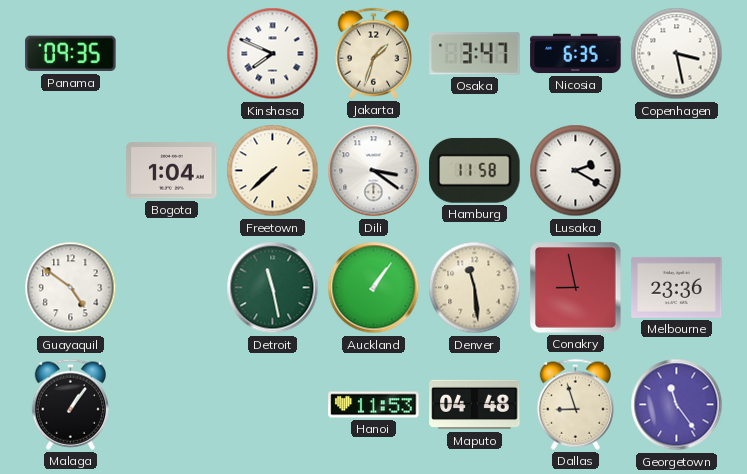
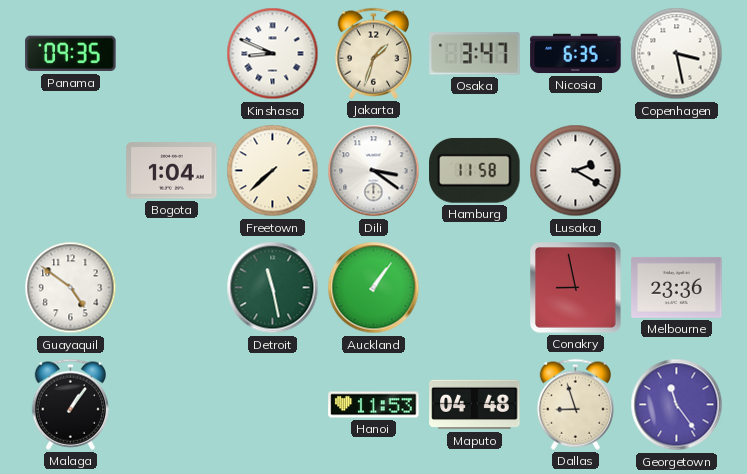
Kinshasa: 7:49 -> 8:49
Denver: 11:29 -> none
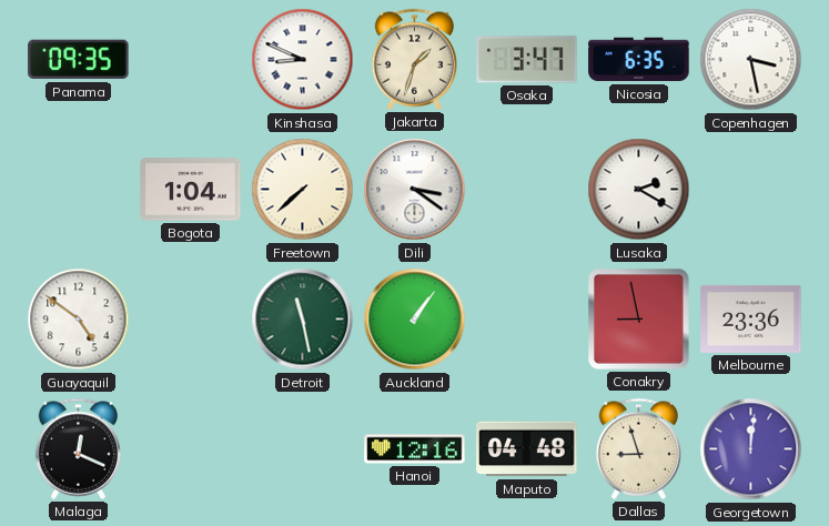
Hamburg: 11:58 -> none
Malaga: 1:06 -> 12:19
Hanoi: 11:53 -> 12:16
Georgetown: 11:24 -> 12:01
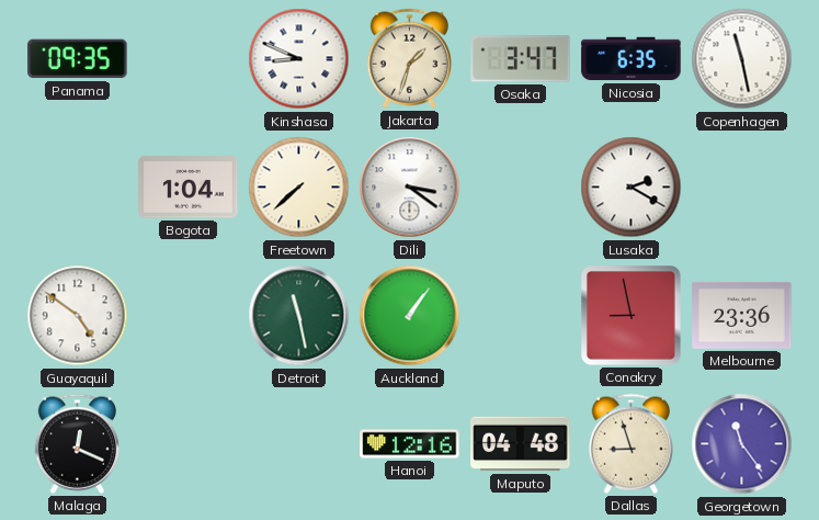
Copenhagen: 3:28 -> 11:28
Georgetown: 12:01 -> 11:24
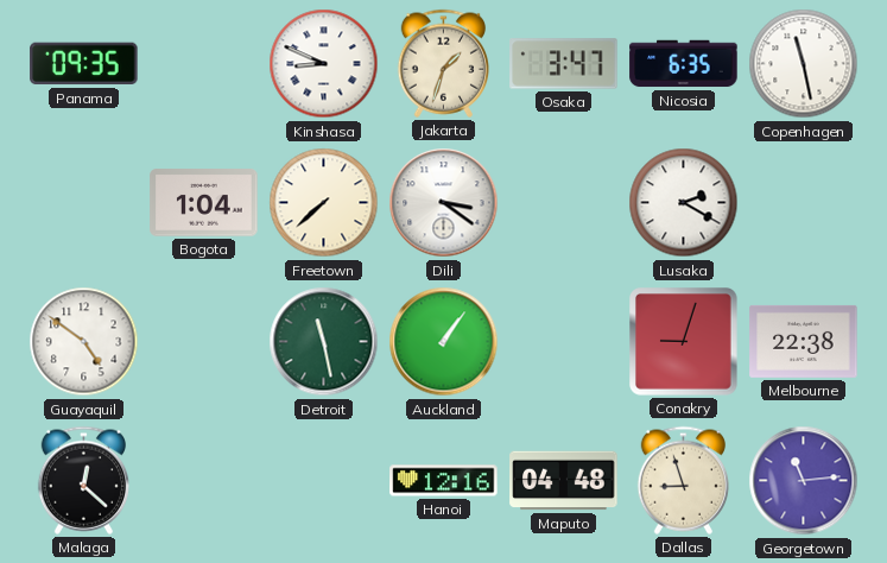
Conakry: 8:58 -> 9:03
Melbourne: 23:36 -> 22:38
Malaga: 12:19 -> 12:22
Georgetown: 11:24 -> 11:14
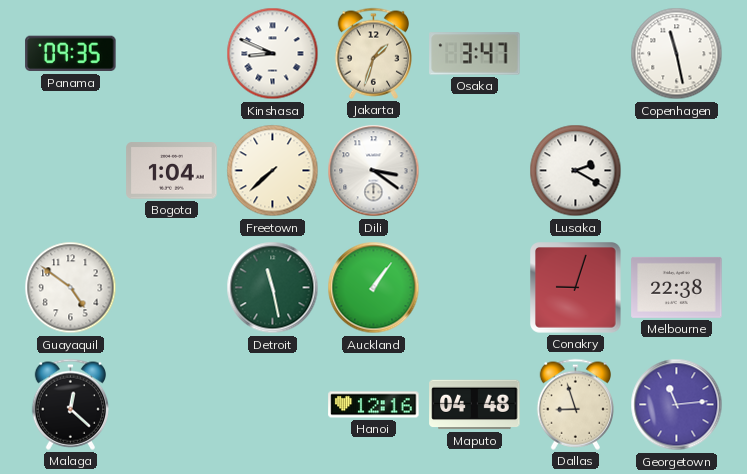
Nicosia: 6:35 -> none
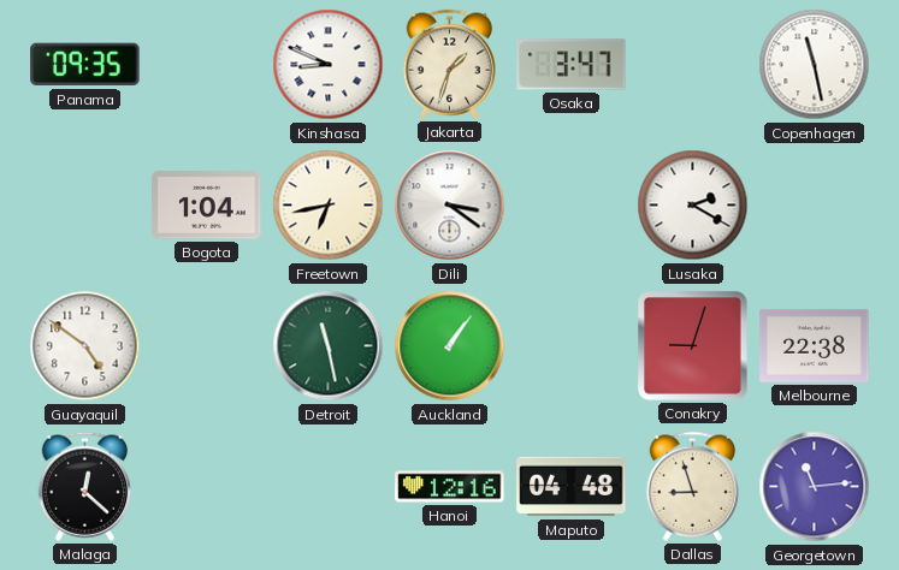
Freetown: 7:38 -> 6:43
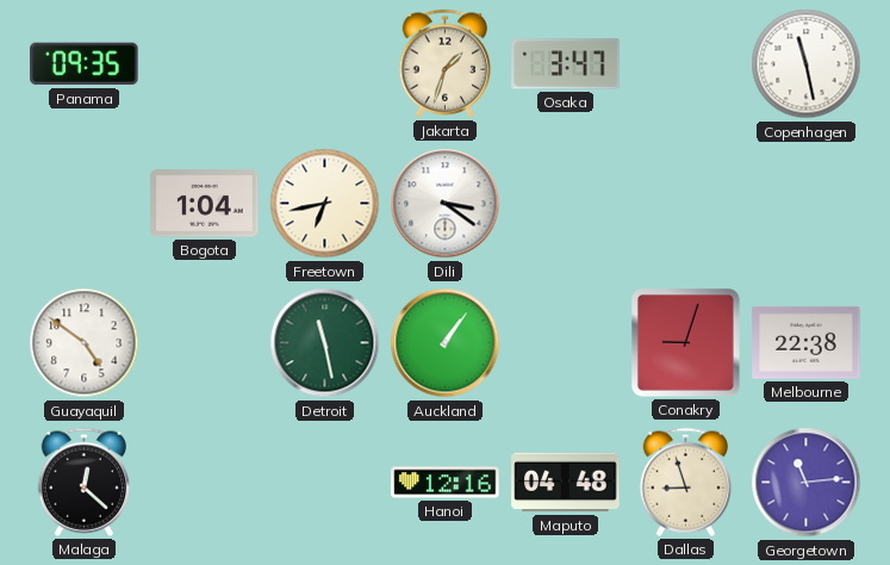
Kinshasa: 8:49 -> none
Lusaka: 2:20 -> none
